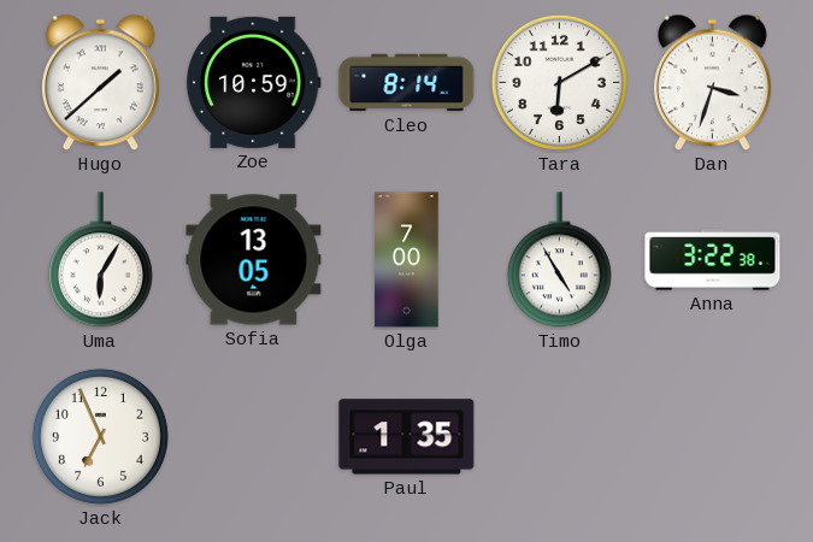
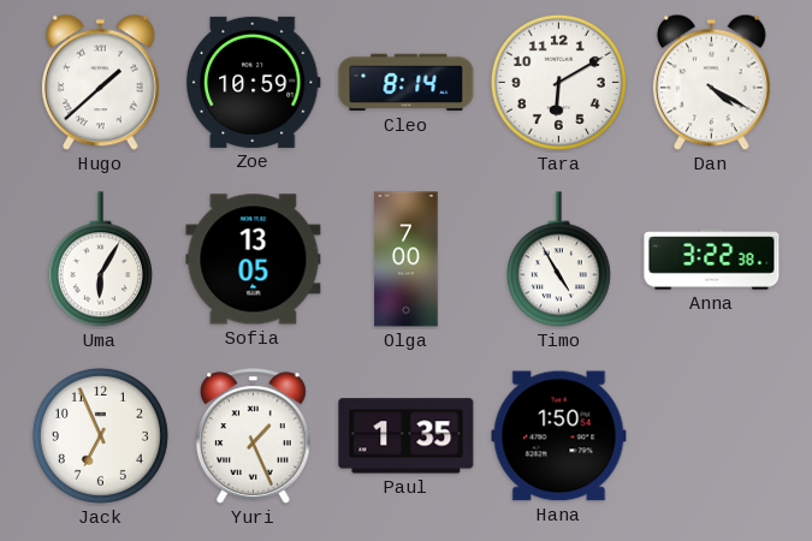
Dan: 3:33 -> 4:20
Yuri: none -> 1:26
Hana: none -> 1:50
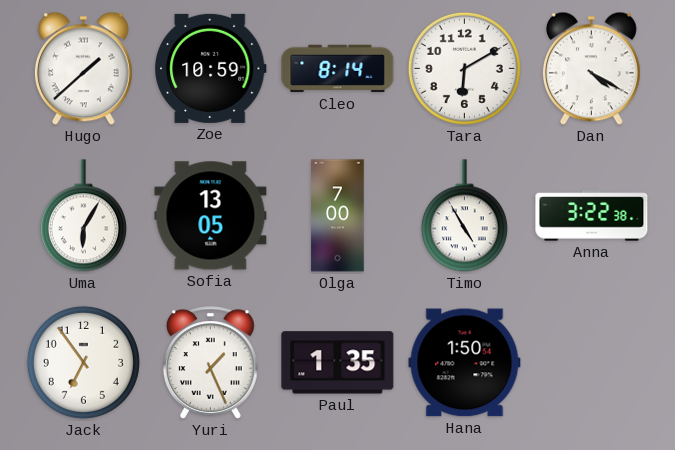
Jack: 6:56 -> 6:54
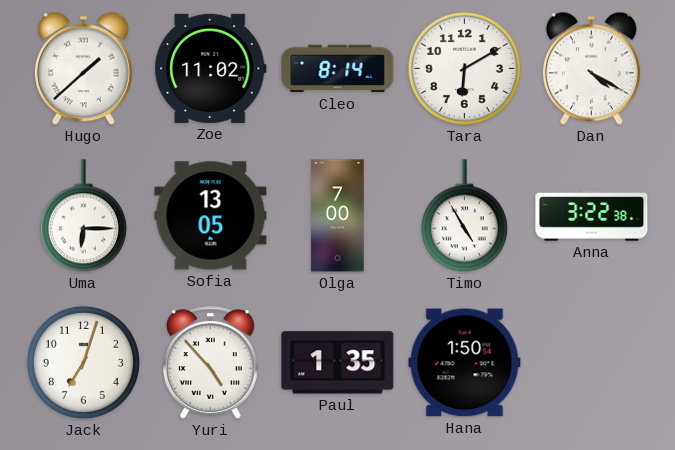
Zoe: 10:59 -> 11:02
Uma: 6:05 -> 6:15
Jack: 6:54 -> 7:03
Yuri: 1:26 -> 4:53
